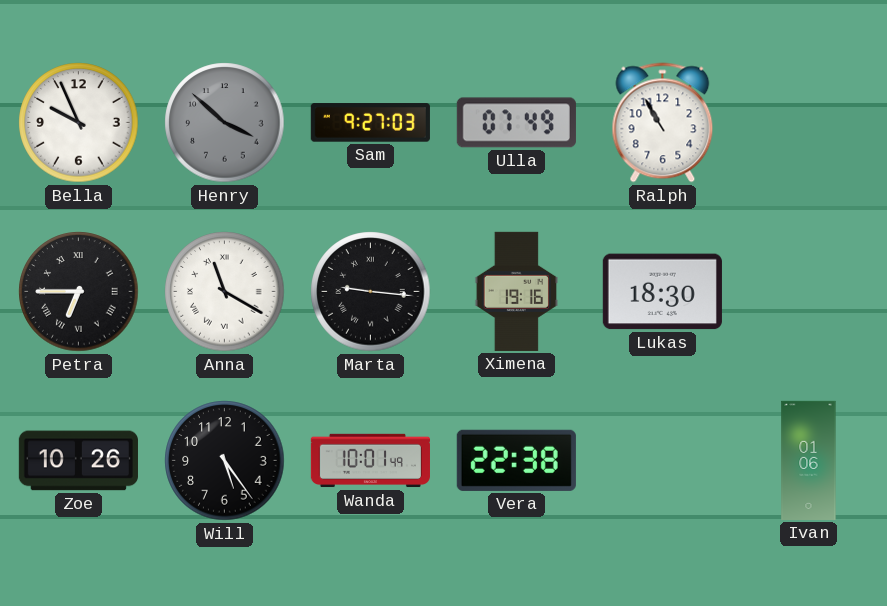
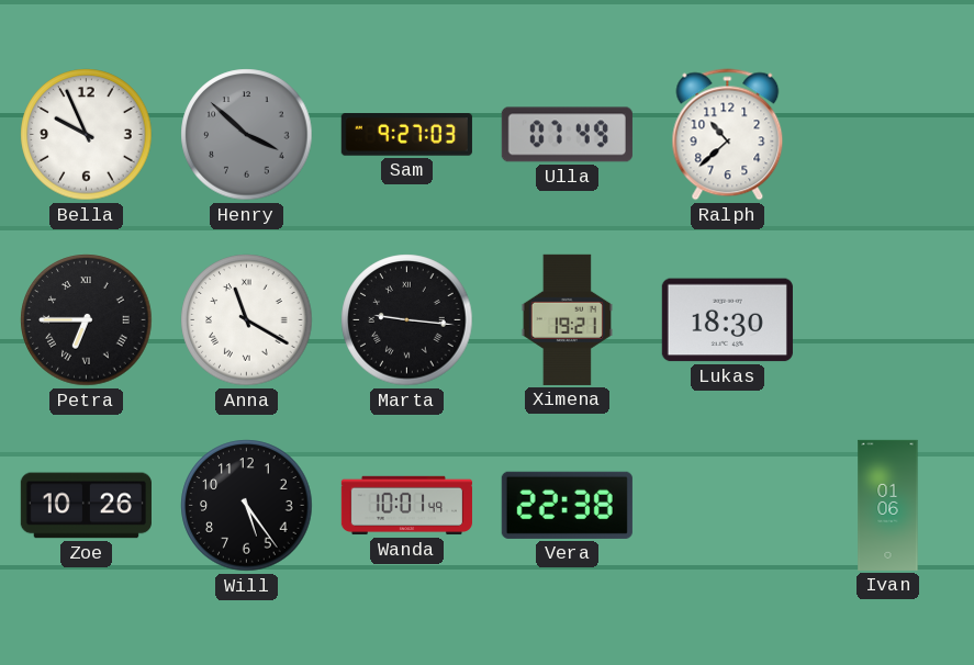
Ralph: 10:55 -> 10:38
Ximena: 19:16 -> 19:21
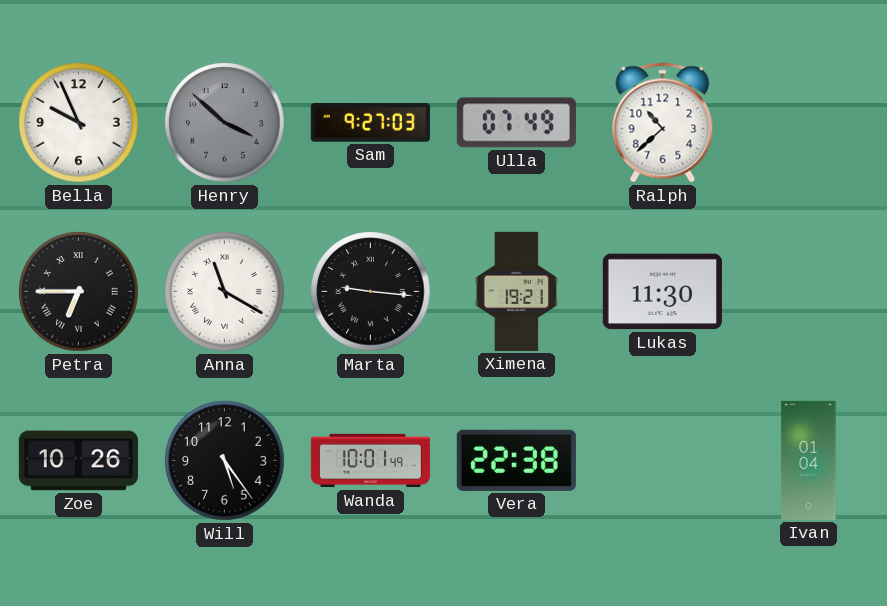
Lukas: 18:30 -> 11:30
Ivan: 01:06 -> 01:04
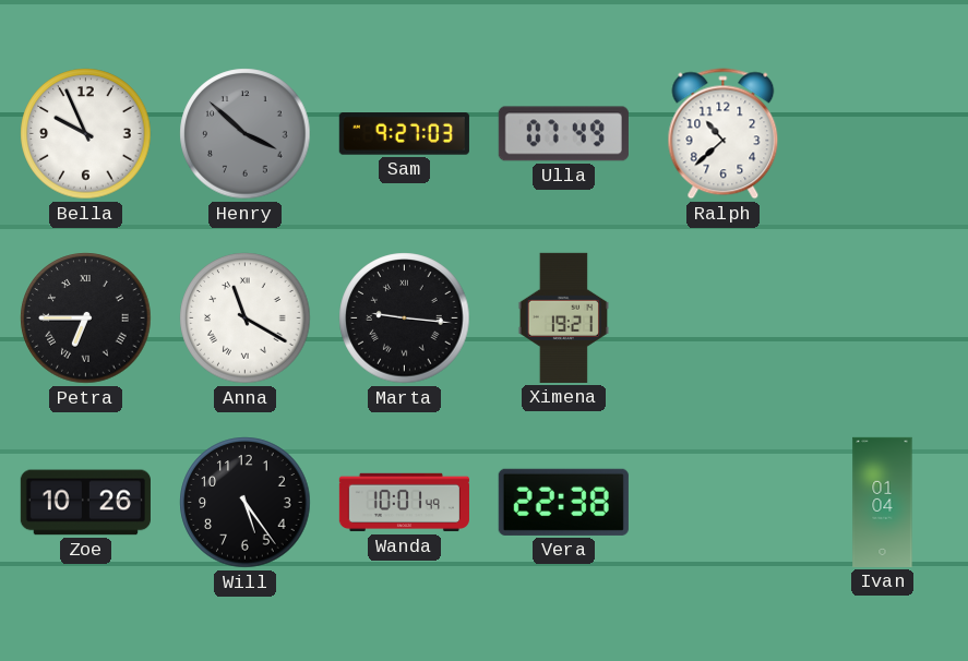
Lukas: 11:30 -> none
